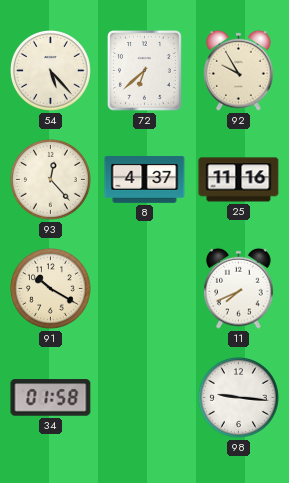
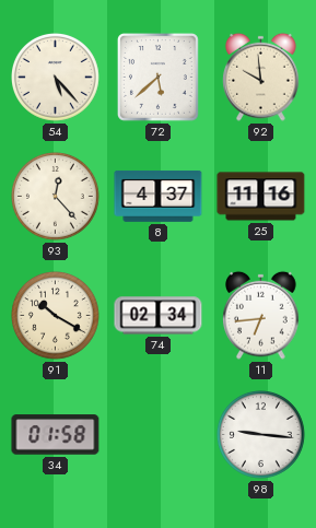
72: 6:38 -> 5:38
92: 9:55 -> 9:59
74: none -> 02:34
11: 7:41 -> 6:44
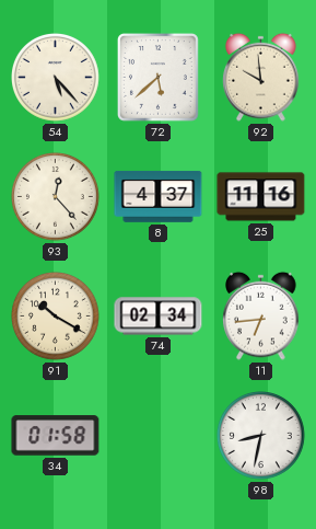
98: 9:16 -> 8:32
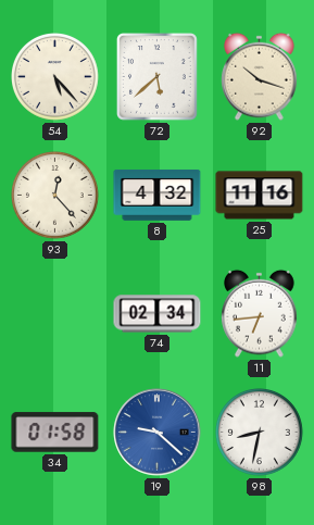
92: 9:59 -> 10:18
8: 4:37 -> 4:32
91: 10:20 -> none
19: none -> 9:22
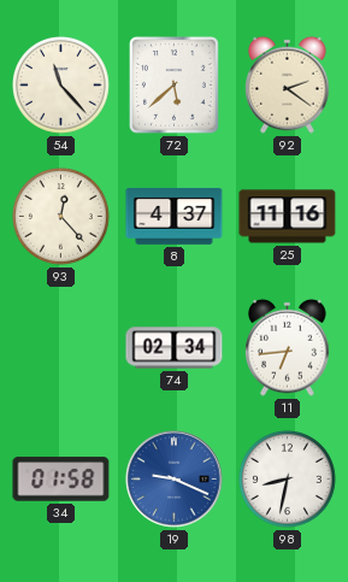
54: 5:23 -> 11:23
92: 10:18 -> 2:21
8: 4:32 -> 4:37
19: 9:22 -> 9:19
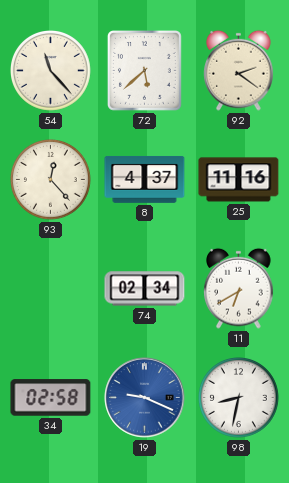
11: 6:44 -> 6:40
34: 01:58 -> 02:58
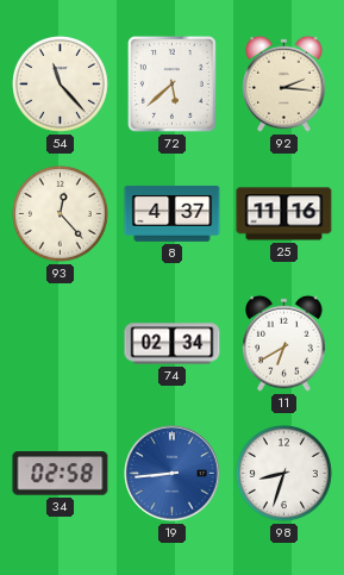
92: 2:21 -> 2:16
19: 9:19 -> 8:44
98: 8:32 -> 8:33
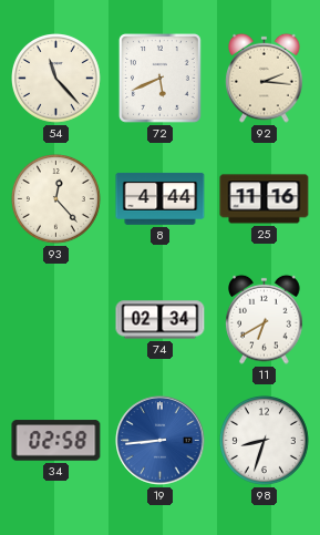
72: 5:38 -> 5:41
8: 4:37 -> 4:44
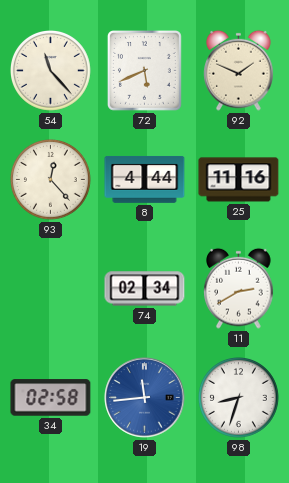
92: 2:16 -> 1:49
11: 6:40 -> 2:40
19: 8:44 -> 11:44
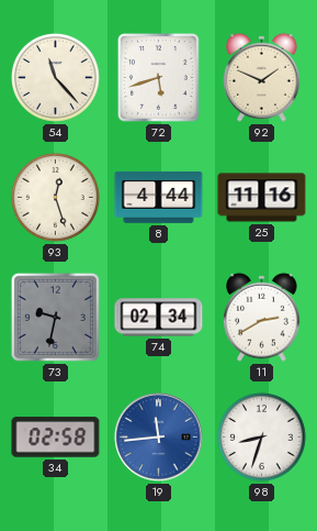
72: 5:41 -> 5:42
93: 12:23 -> 12:27
73: none -> 9:32
